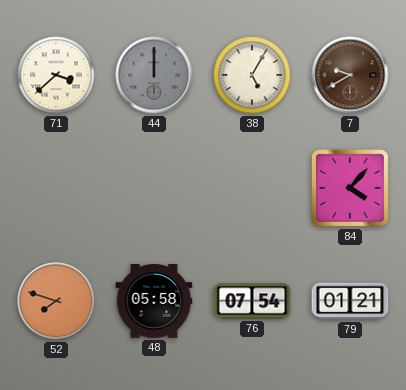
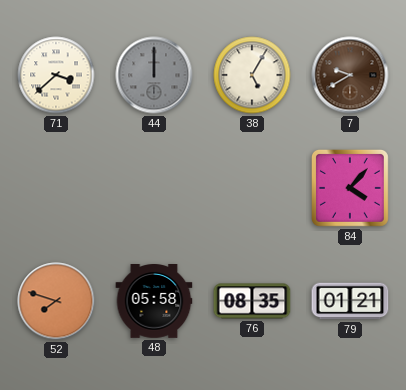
76: 07:54 -> 08:35
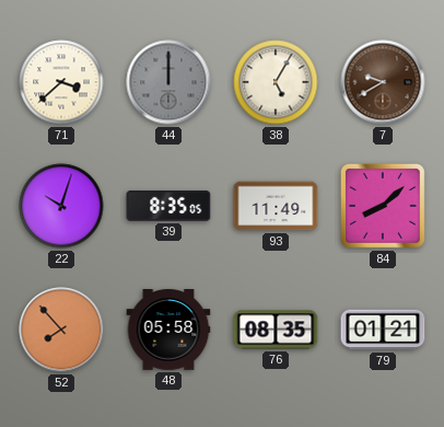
22: none -> 10:03
39: none -> 8:35
93: none -> 11:49
84: 4:07 -> 8:08
52: 7:48 -> 7:53
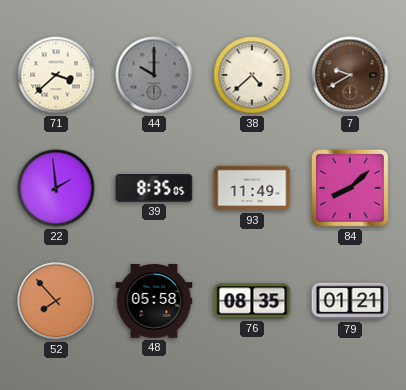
44: 12:00 -> 10:00
38: 5:05 -> 4:38
22: 10:03 -> 1:59
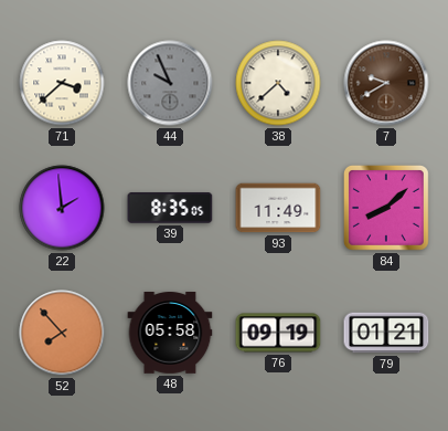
44: 10:00 -> 9:56
76: 08:35 -> 09:19
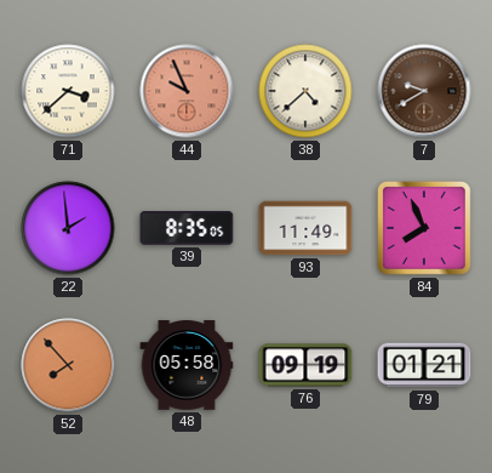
44 dial: grey -> salmon
84: 8:08 -> 7:56
